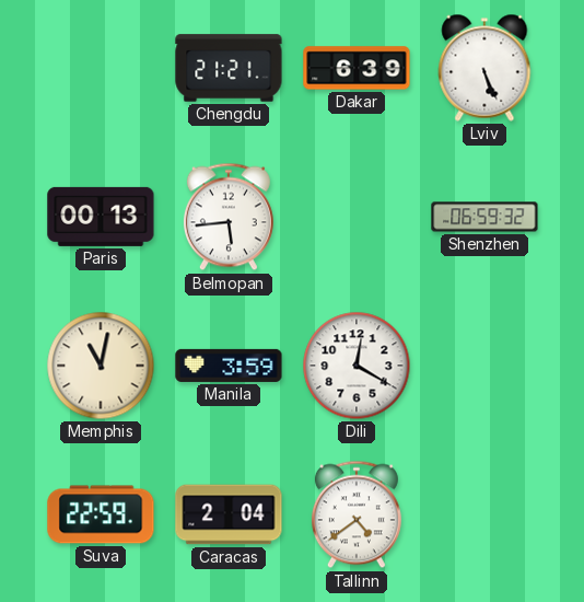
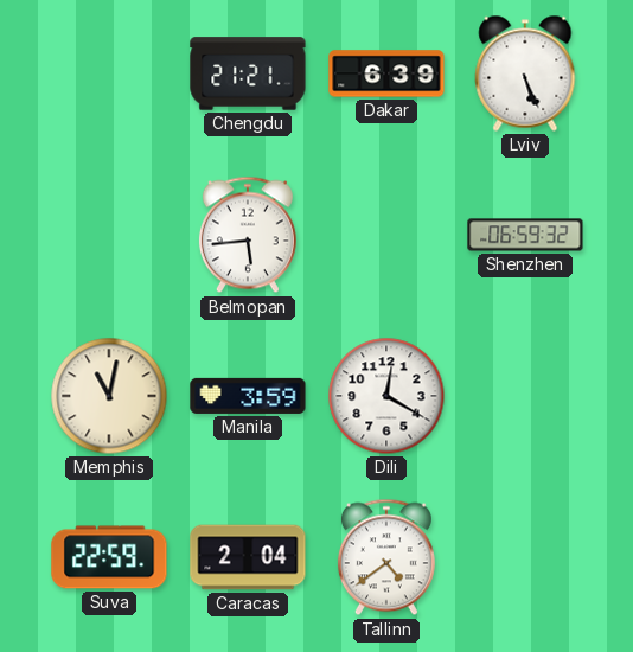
Paris: 00:13 -> none
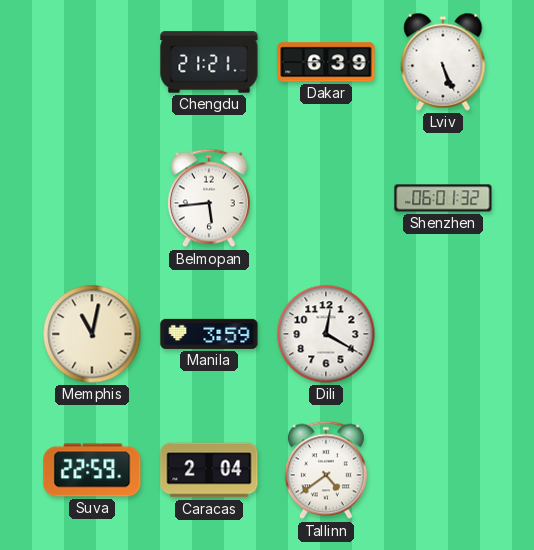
Shenzhen: 06:59 -> 06:01
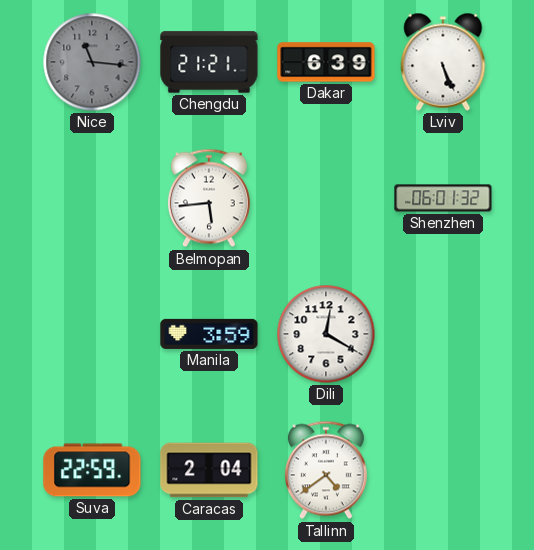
Nice: none -> 11:16
Memphis: 11:02 -> none
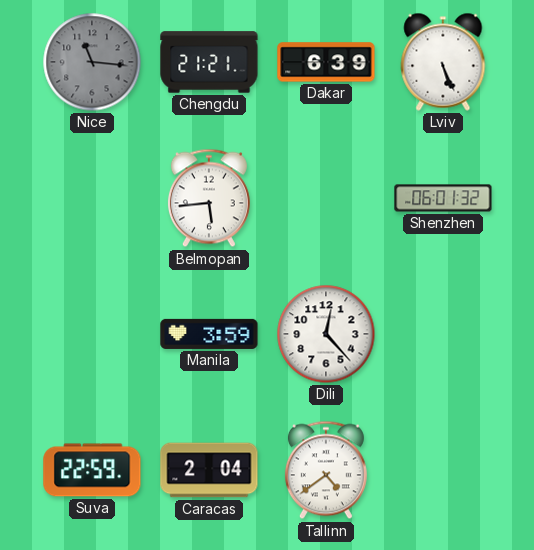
Dili: 12:20 -> 12:23
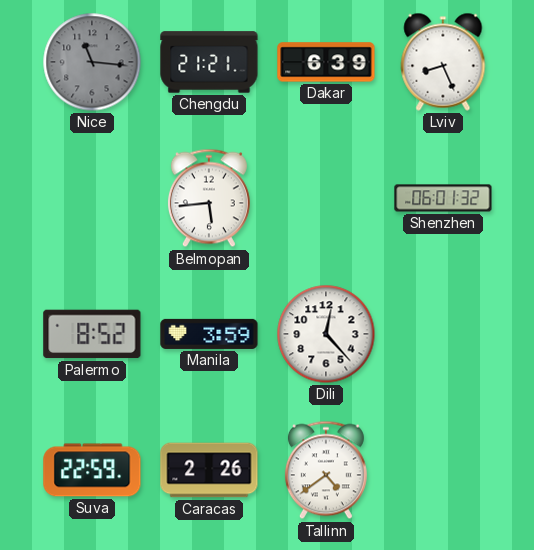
Lviv: 5:26 -> 8:26
Palermo: none -> 8:52
Caracas: 2:04 -> 2:26
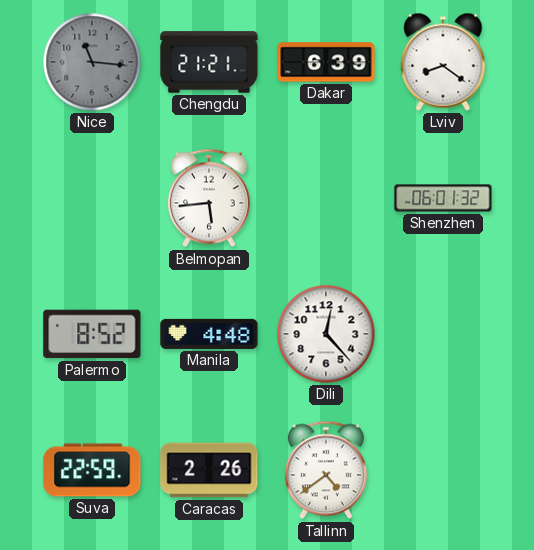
Lviv: 8:26 -> 8:21
Manila: 3:59 -> 4:48
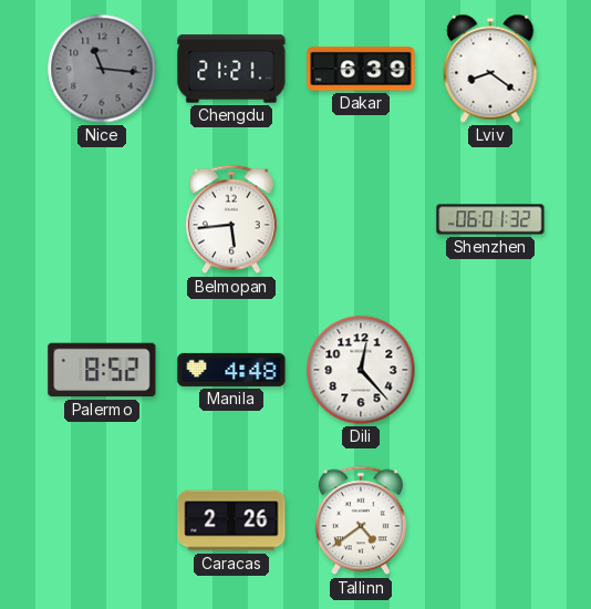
Suva: 22:59 -> none
